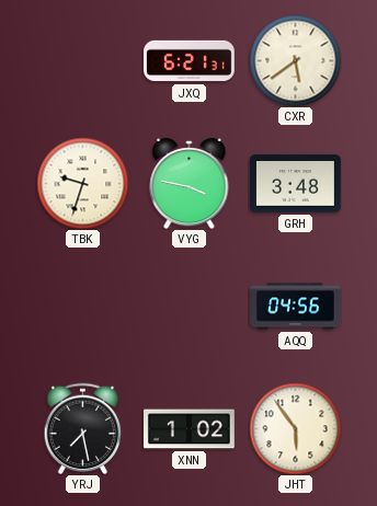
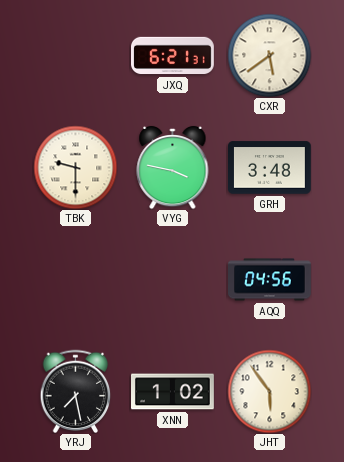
TBK: 9:33 -> 9:30
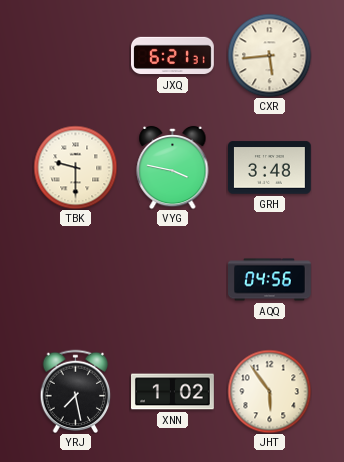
CXR: 5:39 -> 5:44
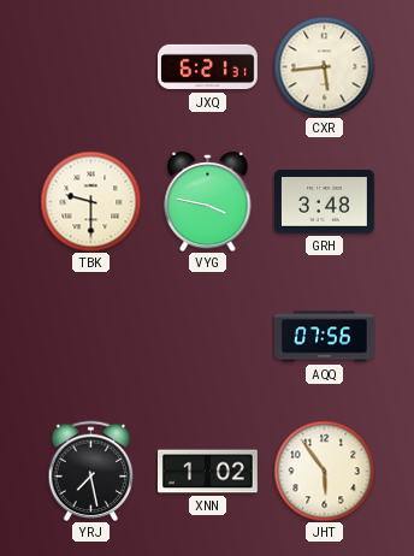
AQQ: 04:56 -> 07:56
